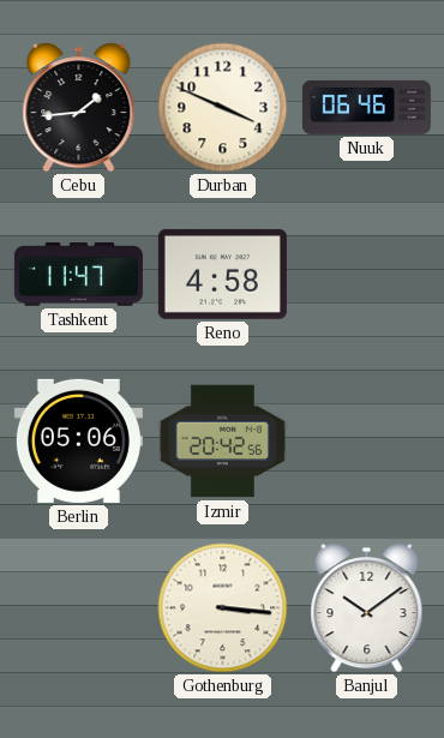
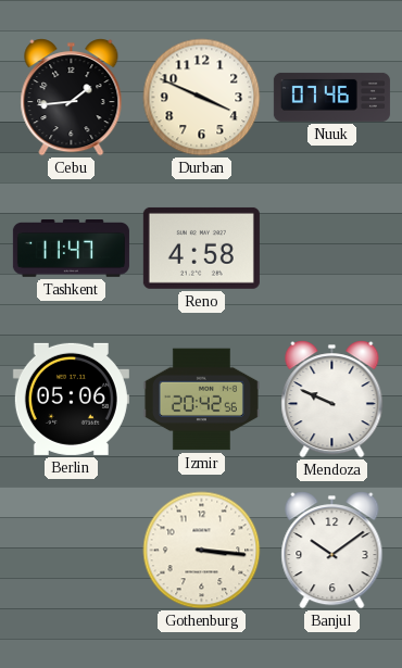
Nuuk: 06:46 -> 07:46
Mendoza: none -> 9:49
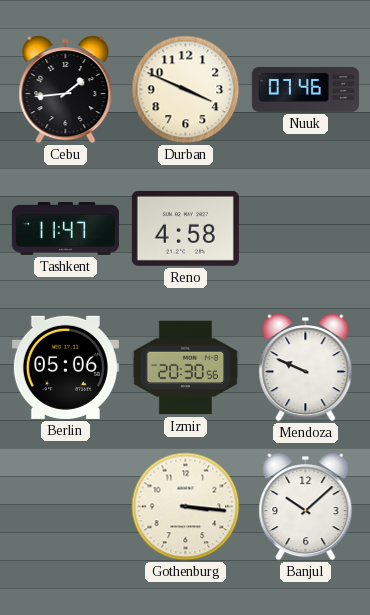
Izmir: 20:42 -> 20:30
Banjul: 10:09 -> 10:08
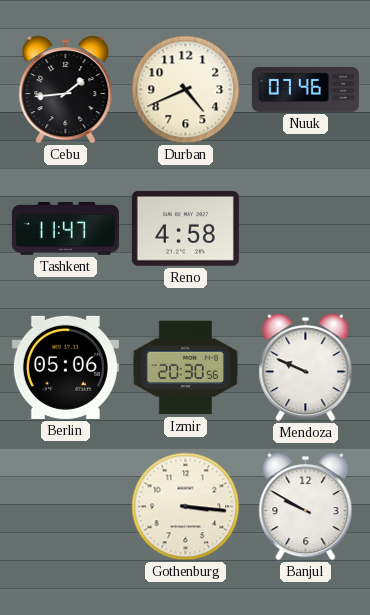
Durban: 3:49 -> 4:41
Banjul: 10:08 -> 9:50
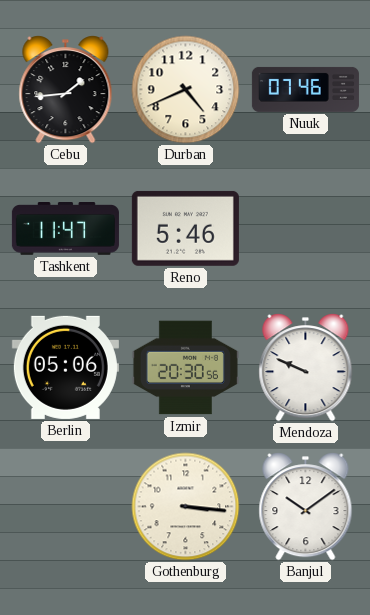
Reno: 4:58 -> 5:46
Banjul: 9:50 -> 10:09
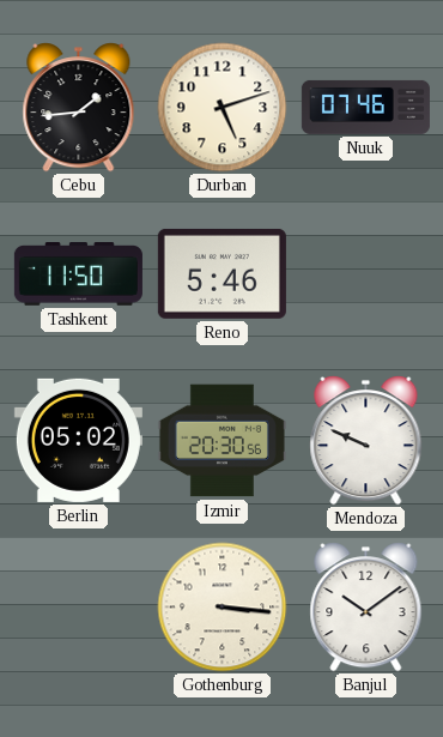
Durban: 4:41 -> 5:12
Tashkent: 11:47 -> 11:50
Berlin: 05:06 -> 05:02
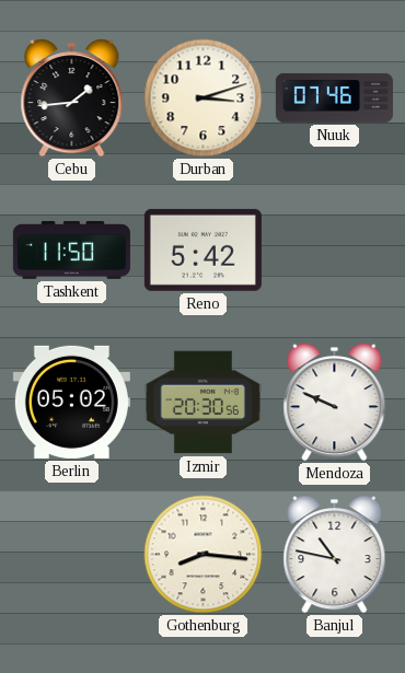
Durban: 5:12 -> 3:12
Reno: 5:46 -> 5:42
Gothenburg: 3:16 -> 8:16
Banjul: 10:09 -> 10:47
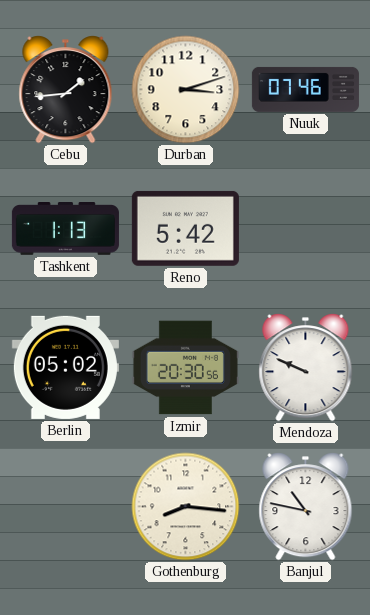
Tashkent: 11:50 -> 1:13
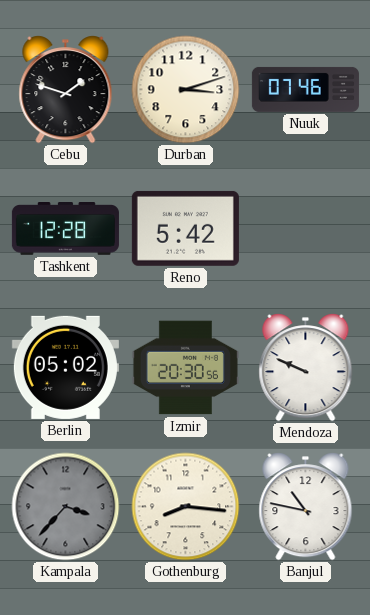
Cebu: 1:44 -> 1:48
Tashkent: 1:13 -> 12:28
Kampala: none -> 3:37
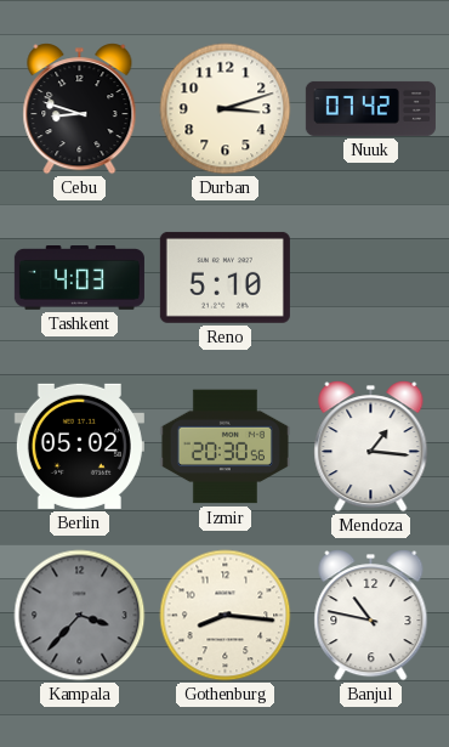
Cebu: 1:48 -> 8:48
Nuuk: 07:46 -> 07:42
Tashkent: 12:28 -> 4:03
Reno: 5:42 -> 5:10
Mendoza: 9:49 -> 1:16
